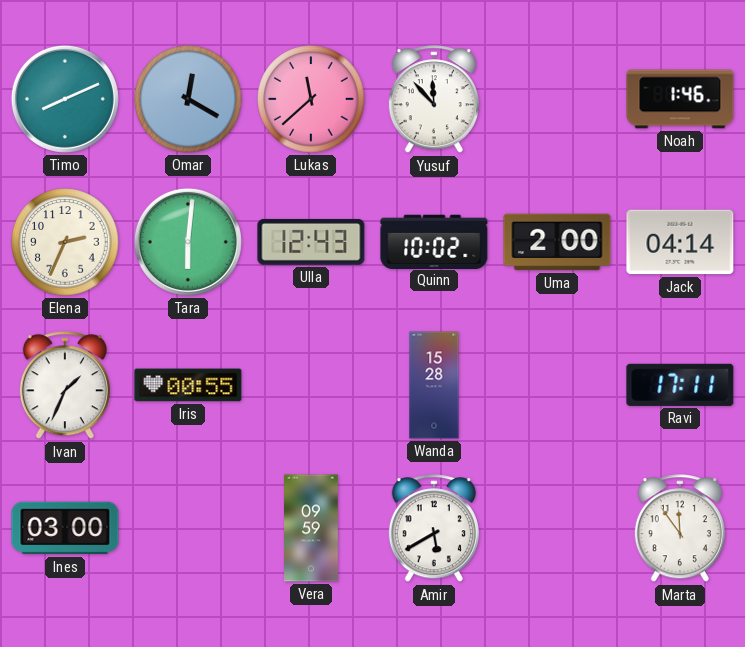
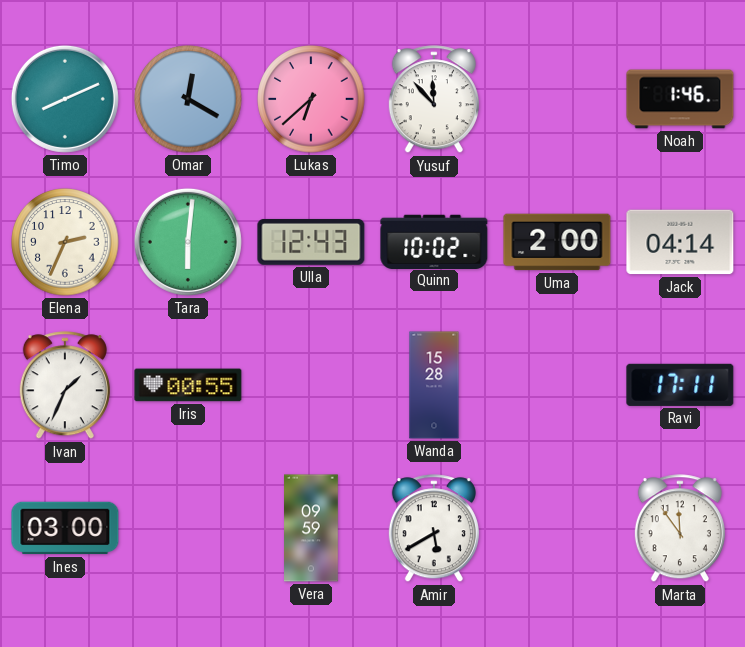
Lukas: 11:38 -> 6:38
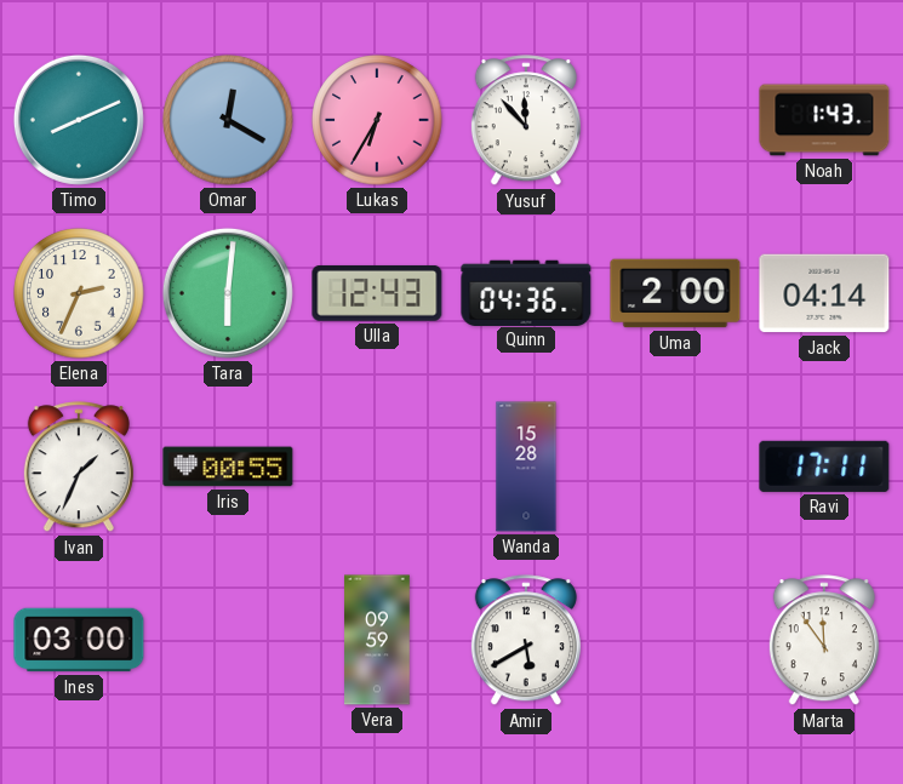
Lukas: 6:38 -> 6:35
Noah: 1:46 -> 1:43
Quinn: 10:02 -> 04:36
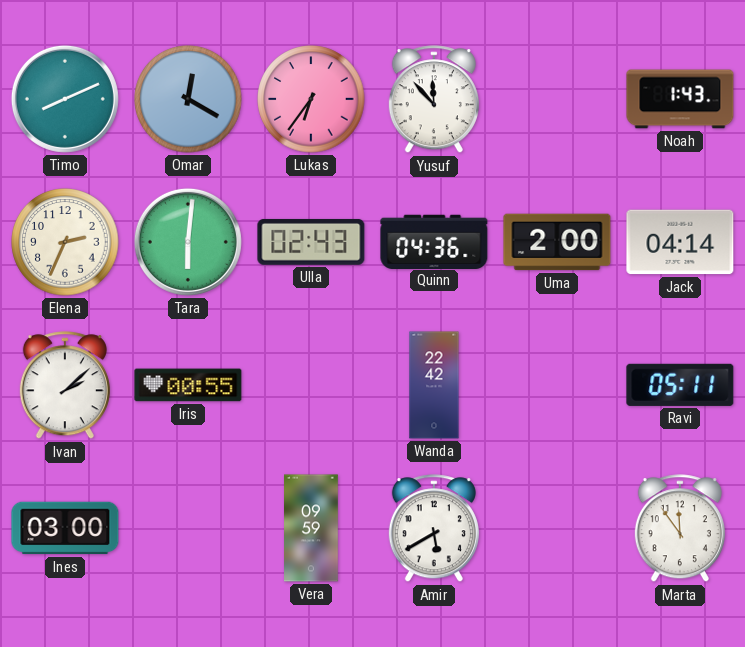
Lukas: 6:35 -> 6:36
Ulla: 12:43 -> 02:43
Ivan: 1:34 -> 2:08
Wanda: 15:28 -> 22:42
Ravi: 17:11 -> 05:11
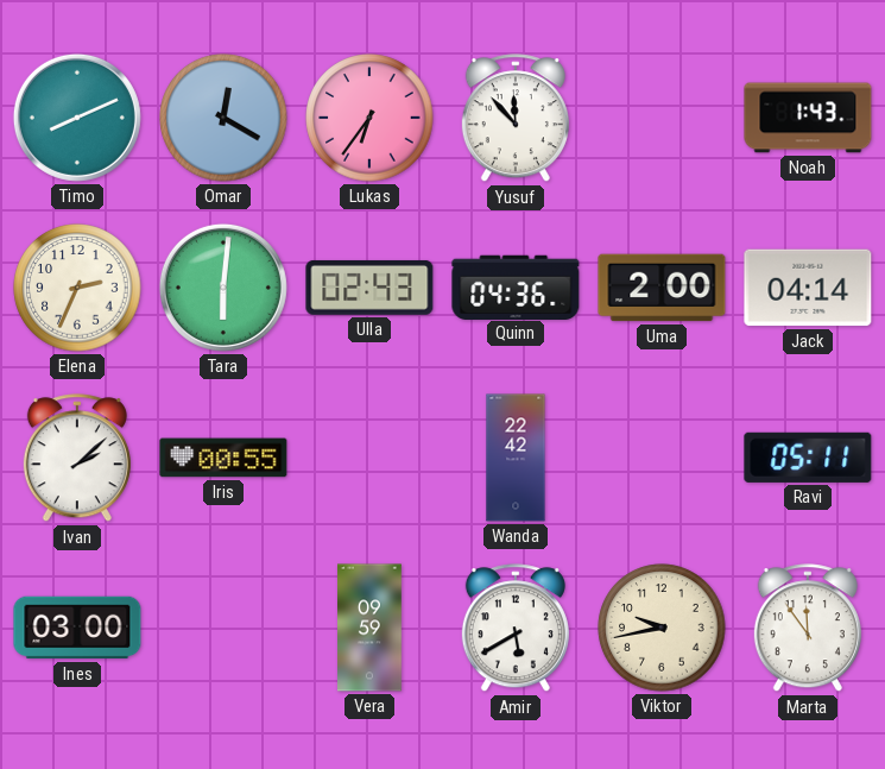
Viktor: none -> 9:43
